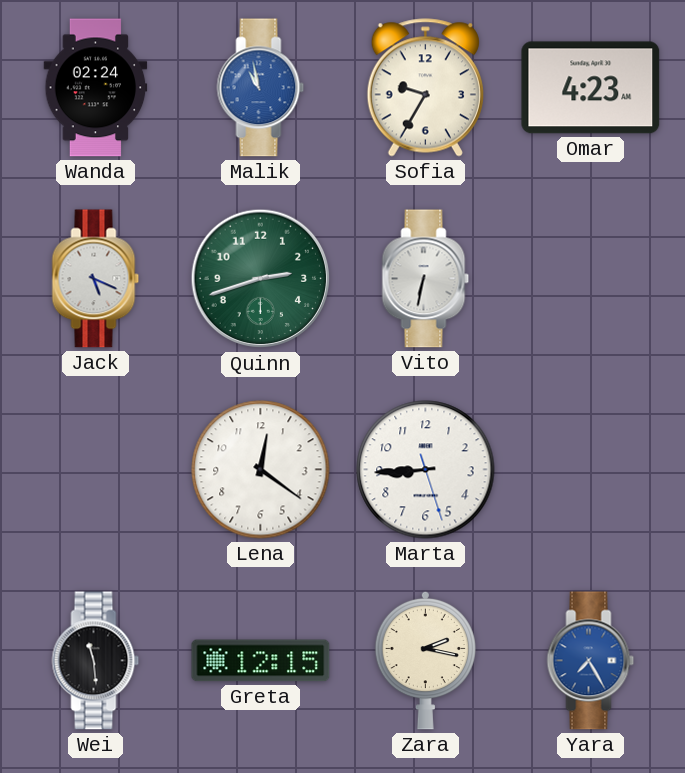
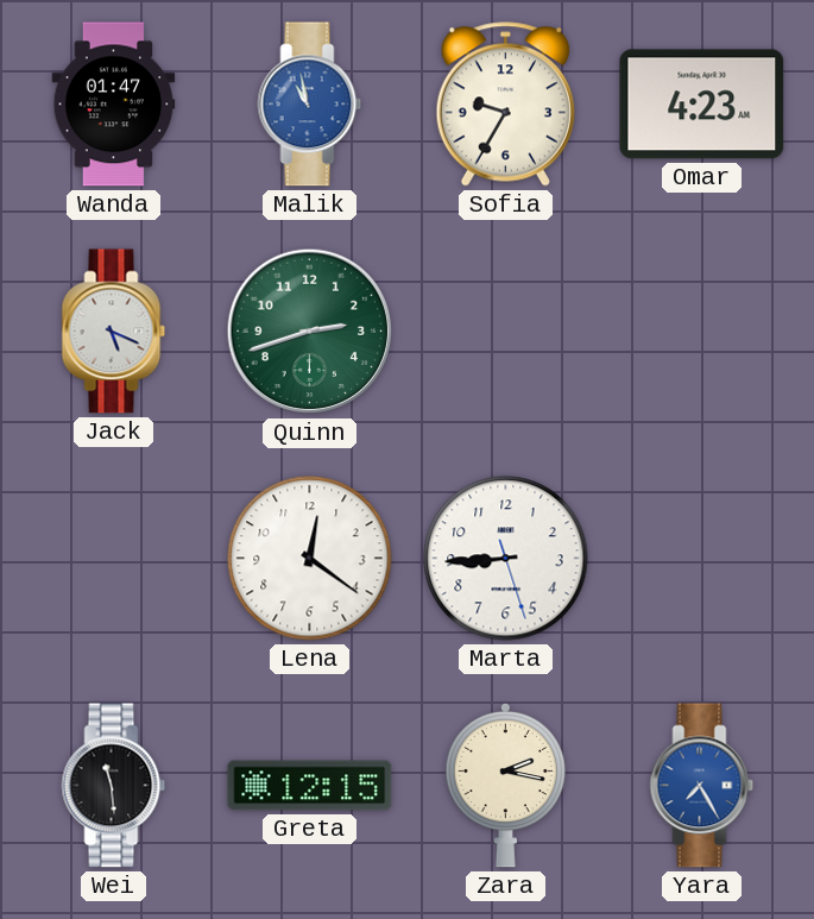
Wanda: 02:24 -> 01:47
Vito: 6:32 -> none
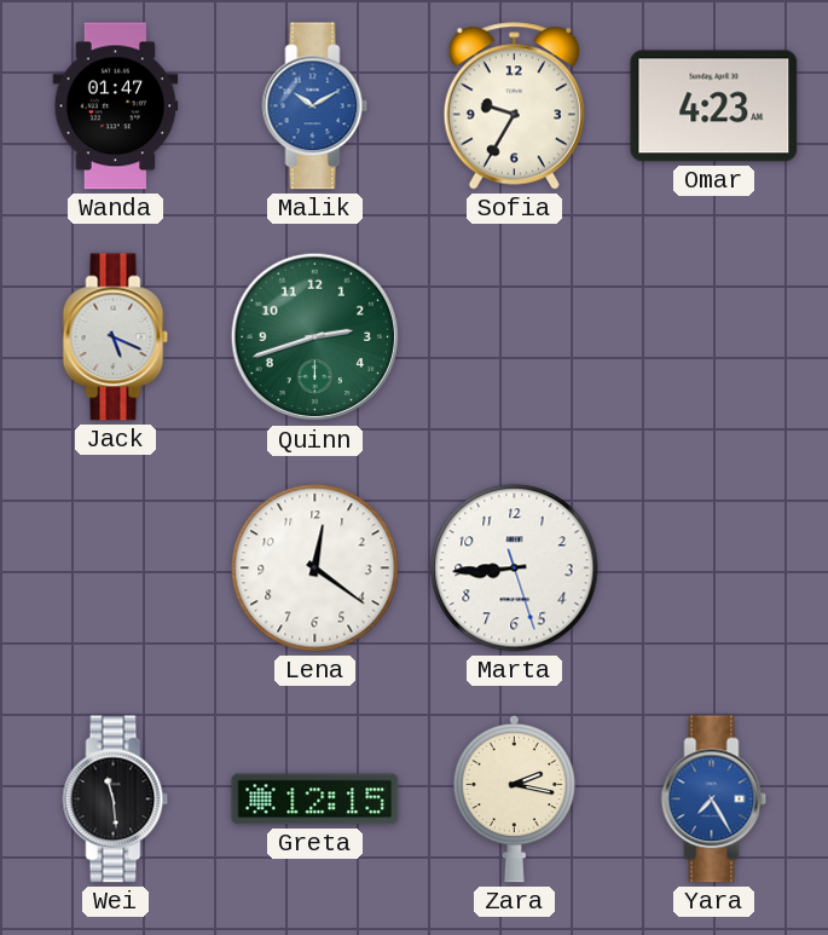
Malik: 10:58 -> 10:10
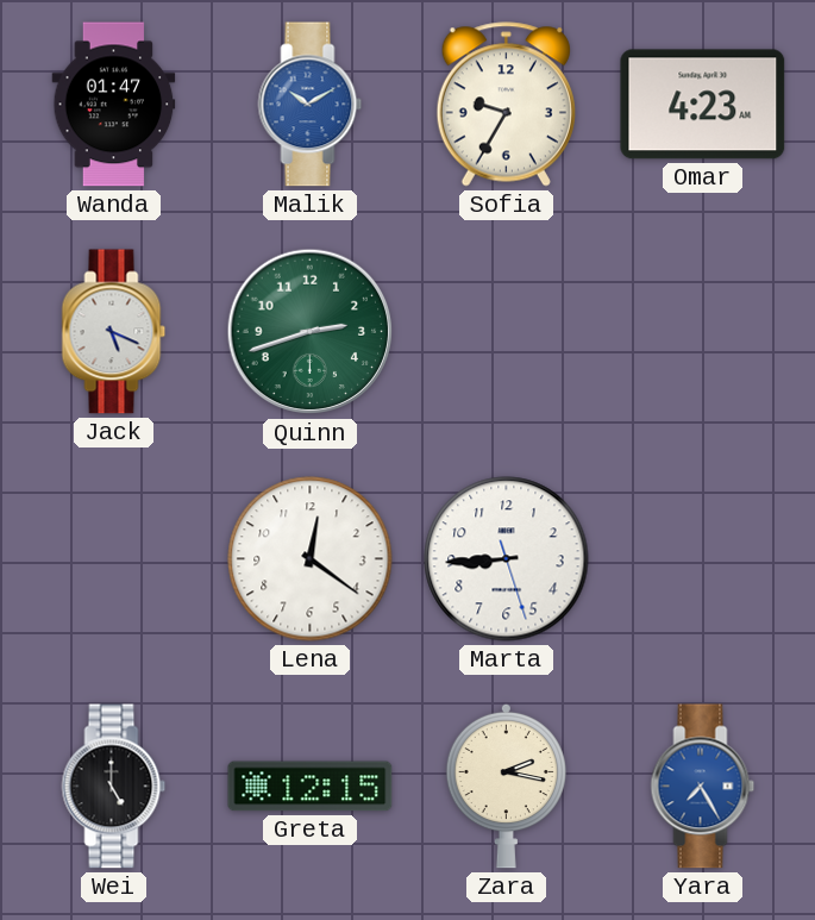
Wei: 11:29 -> 5:00
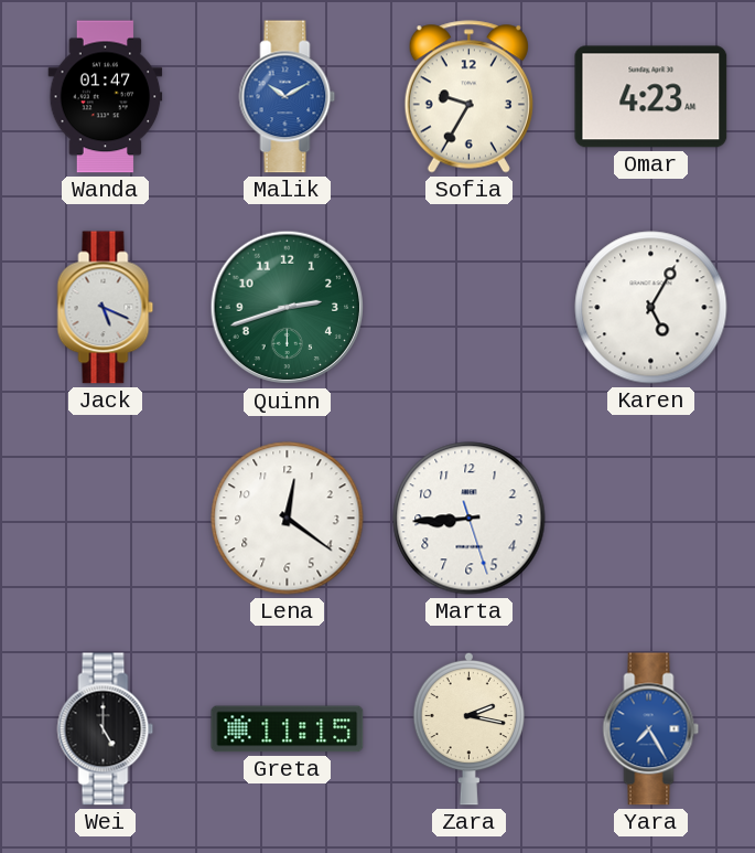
Karen: none -> 5:05
Greta: 12:15 -> 11:15
